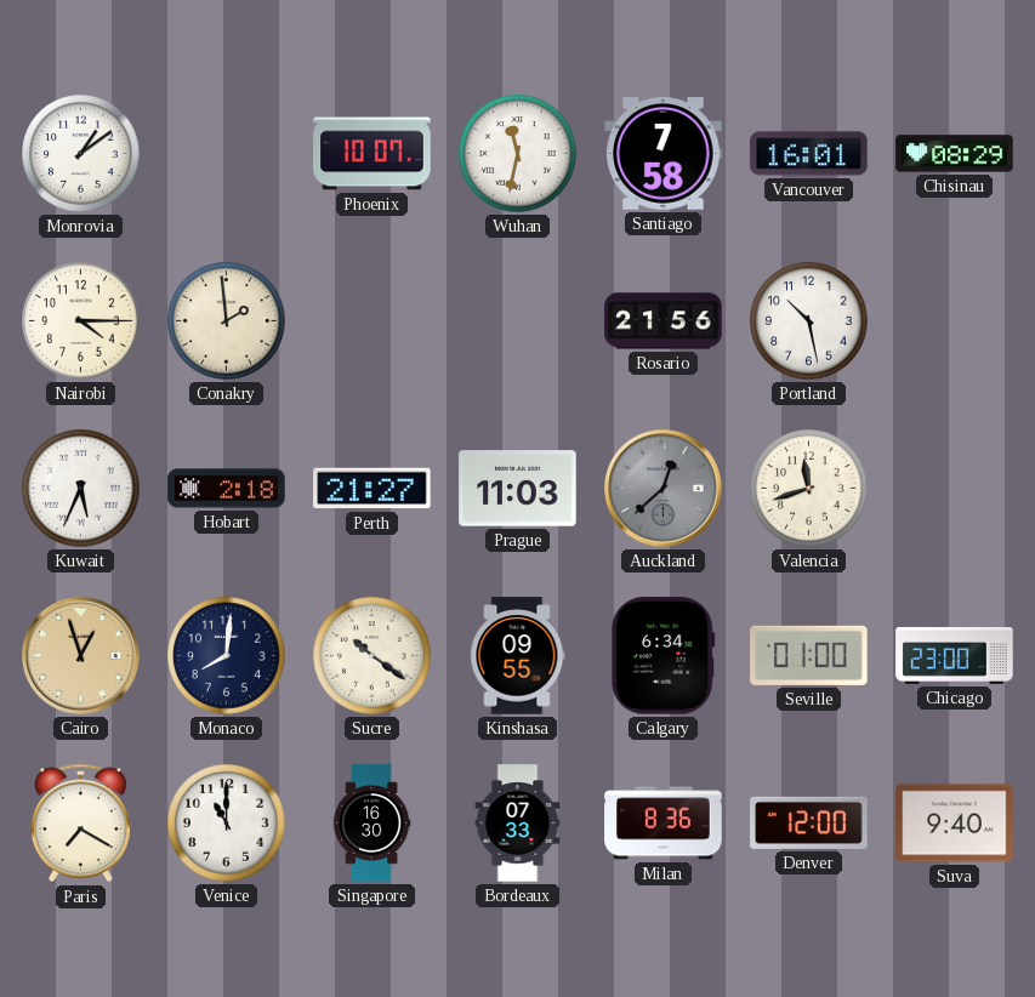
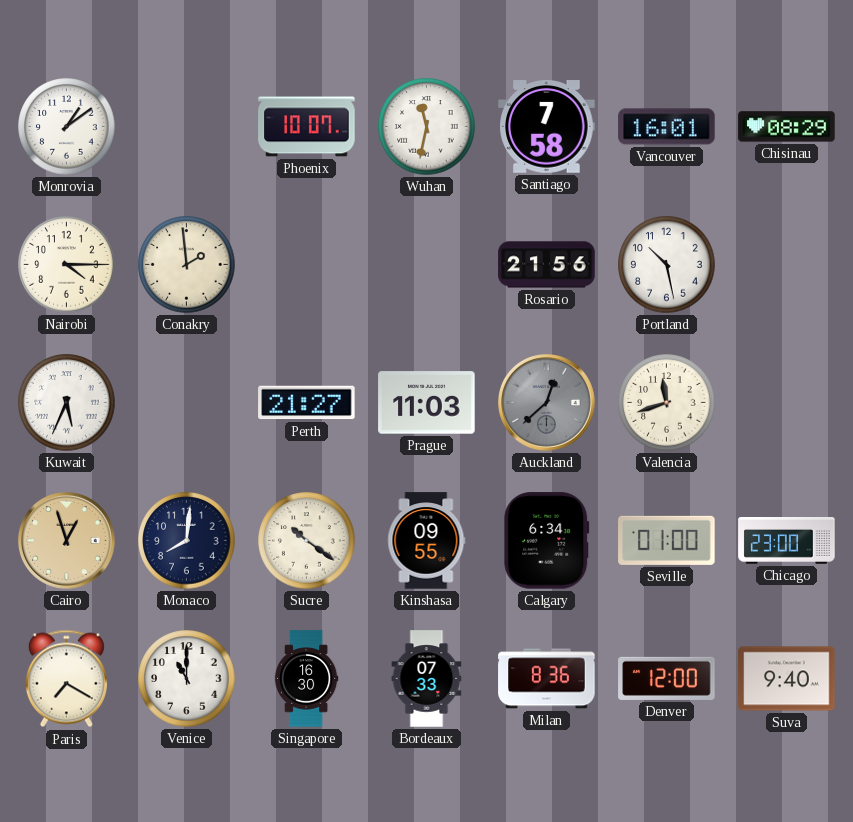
Hobart: 2:18 -> none
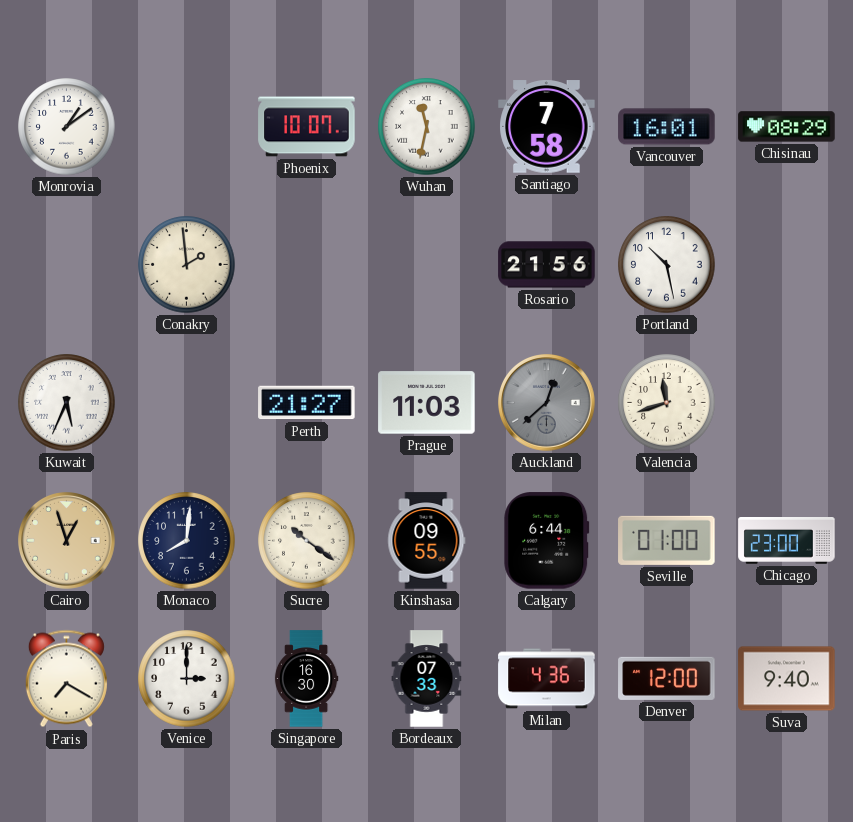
Nairobi: 4:15 -> none
Calgary: 6:34 -> 6:44
Venice: 11:00 -> 3:00
Milan: 8:36 -> 4:36
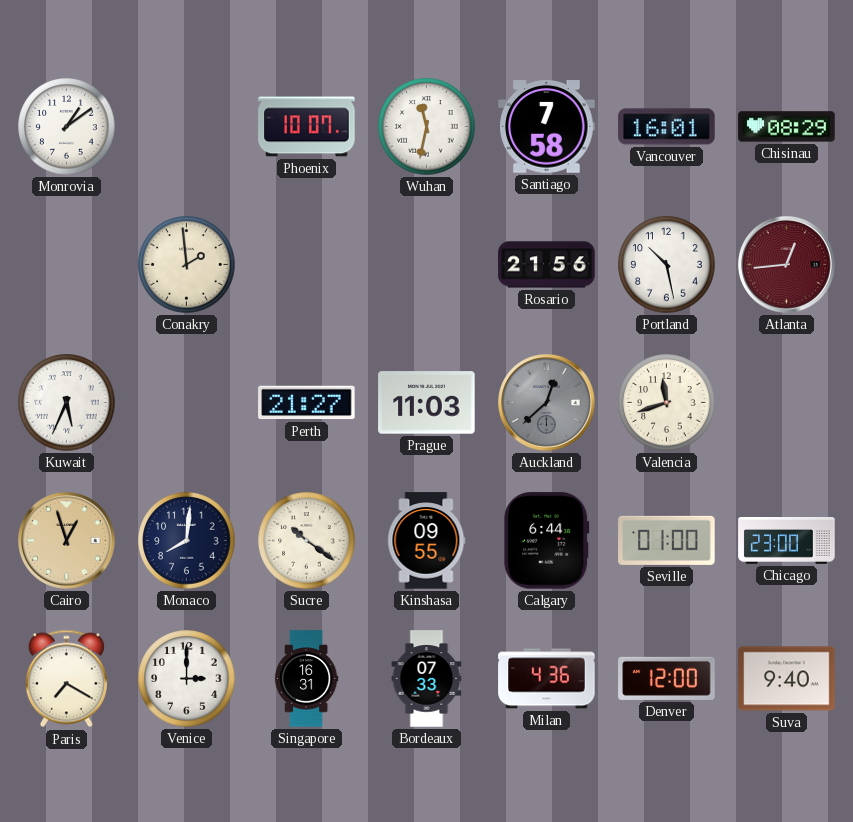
Atlanta: none -> 12:44
Singapore: 16:30 -> 16:31
